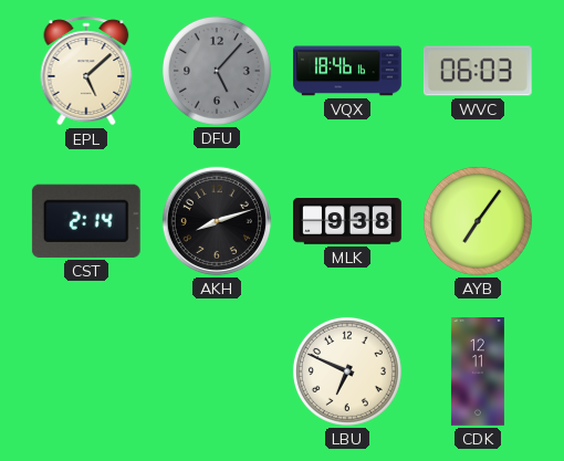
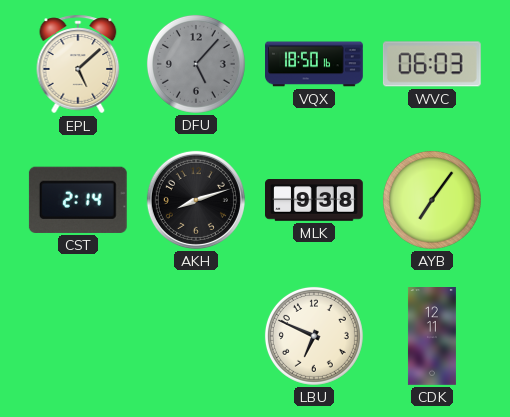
VQX: 18:46 -> 18:50
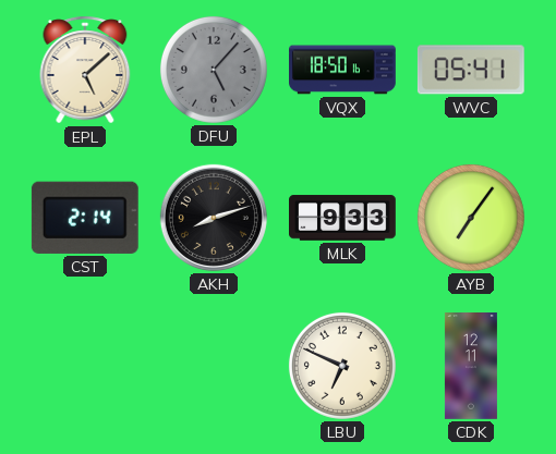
WVC: 06:03 -> 05:41
MLK: 9:38 -> 9:33
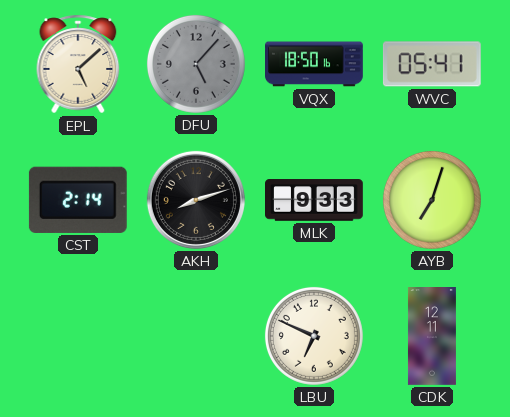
AYB: 7:06 -> 7:03
